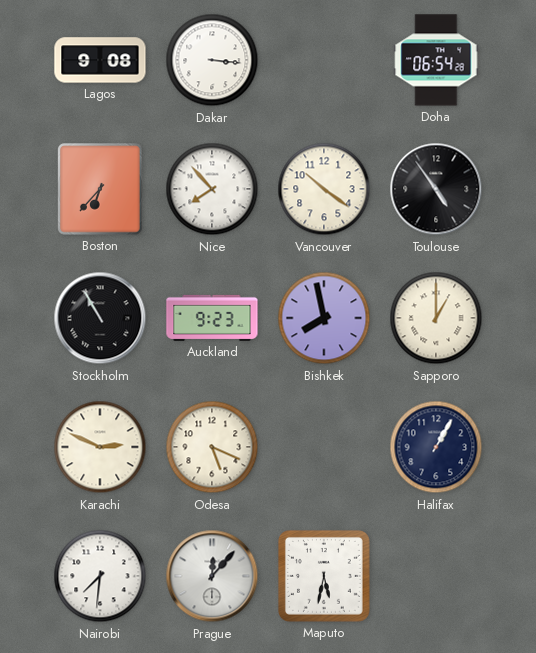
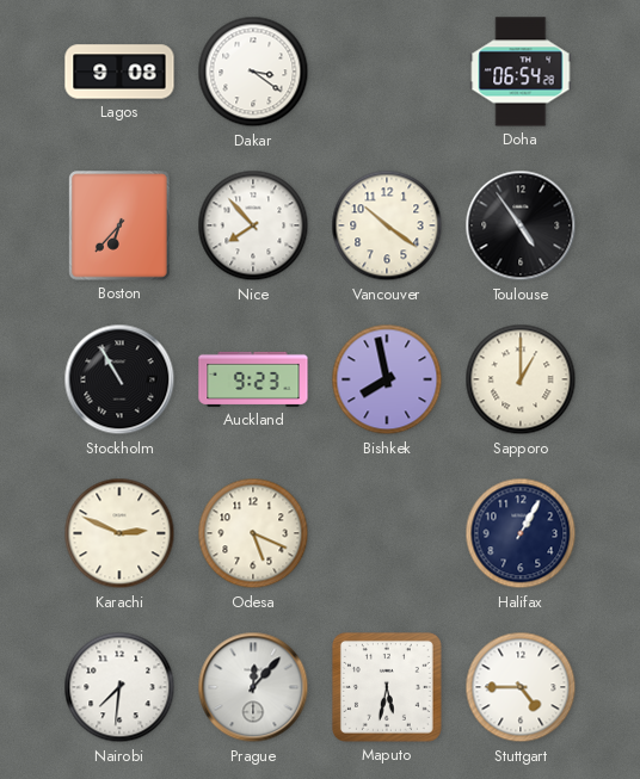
Dakar: 3:16 -> 3:21
Stuttgart: none -> 4:45
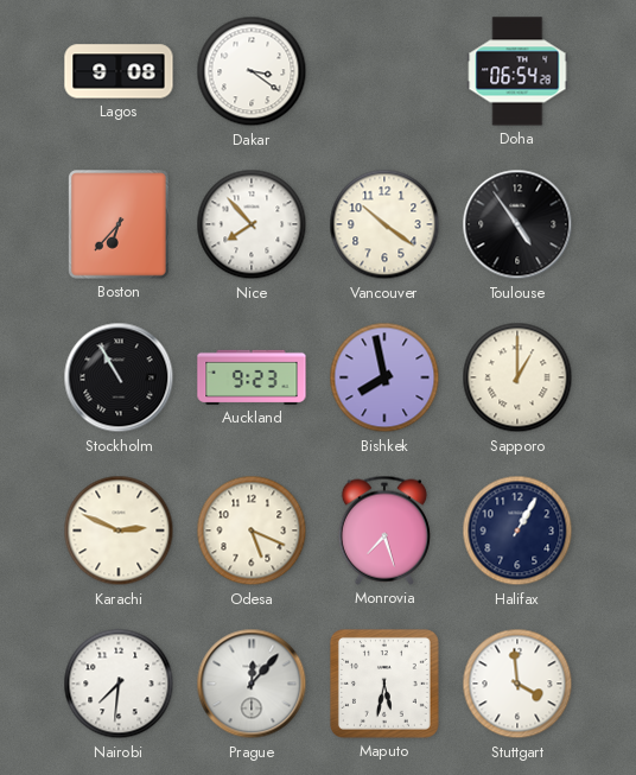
Monrovia: none -> 7:27
Stuttgart: 4:45 -> 3:59
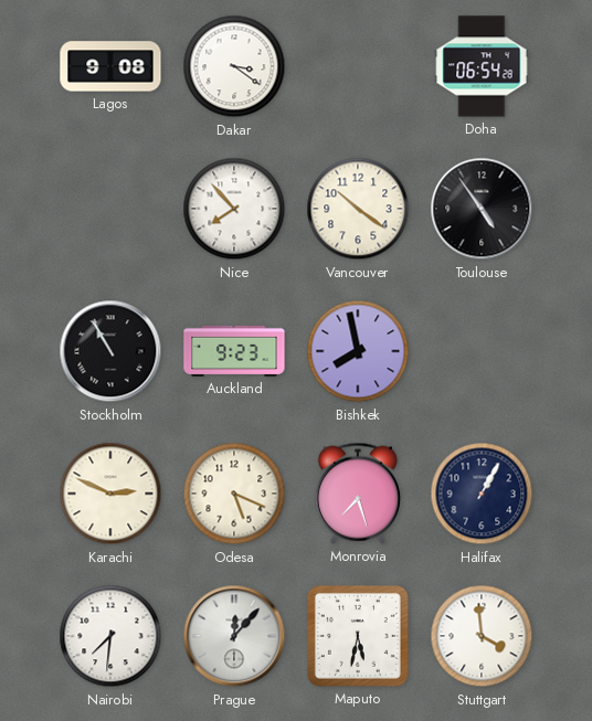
Boston: 6:37 -> none
Sapporo: 1:00 -> none
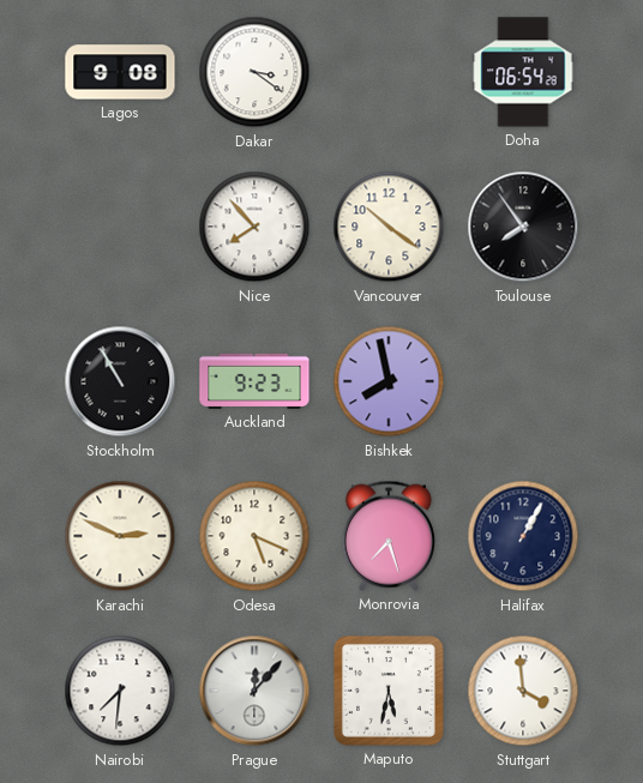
Toulouse: 4:54 -> 7:54
